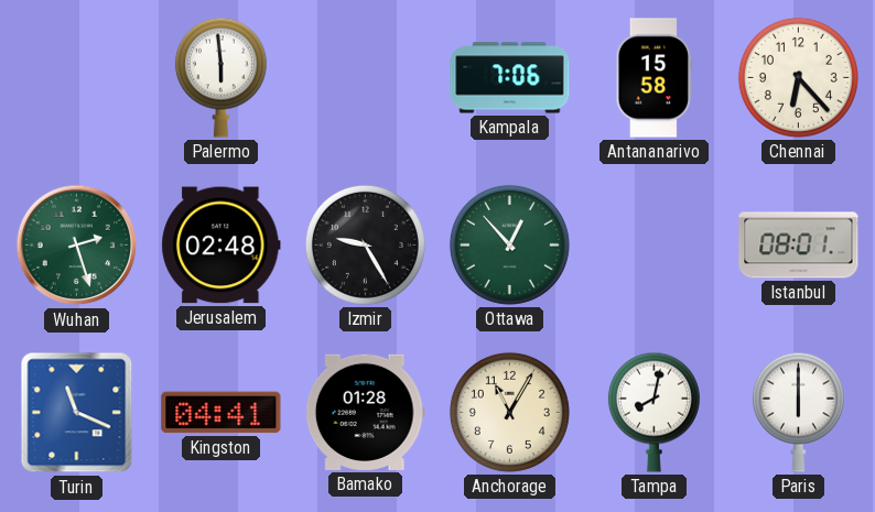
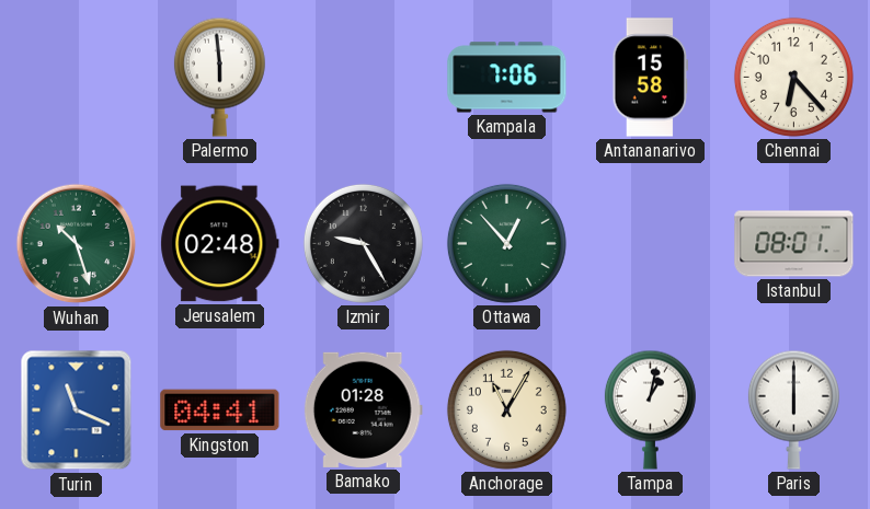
Wuhan: 2:27 -> 10:27
Tampa: 8:02 -> 1:02
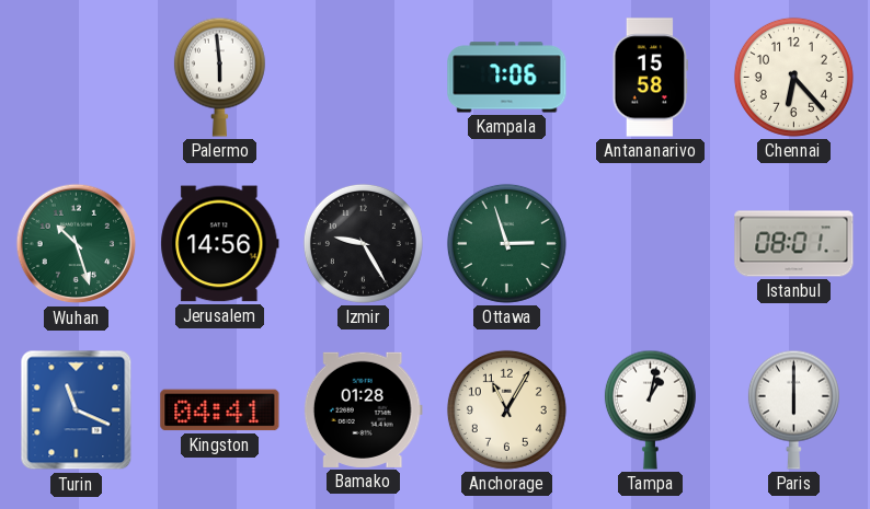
Jerusalem: 02:48 -> 14:56
Ottawa: 12:53 -> 2:57
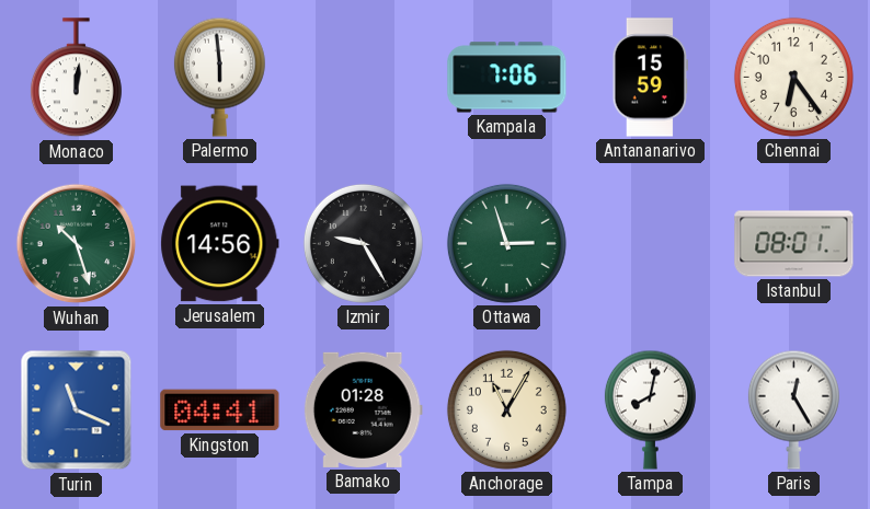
Monaco: none -> 12:01
Antananarivo: 15:58 -> 15:59
Chennai: 6:23 -> 6:24
Tampa: 1:02 -> 8:02
Paris: 6:00 -> 12:25
